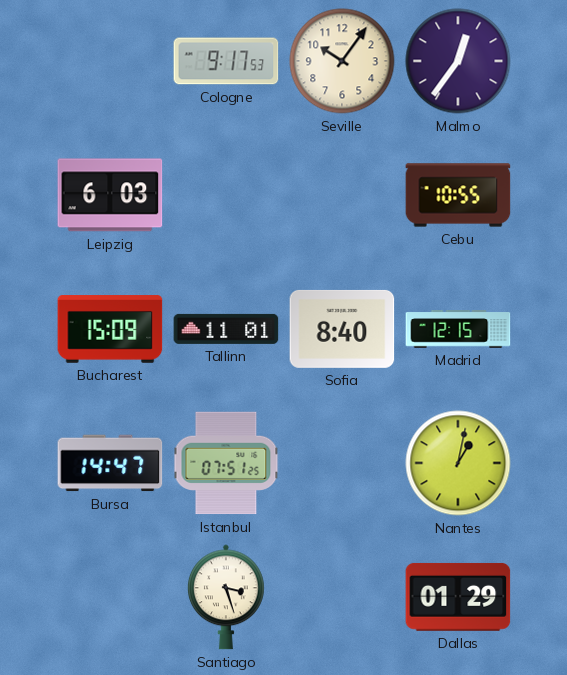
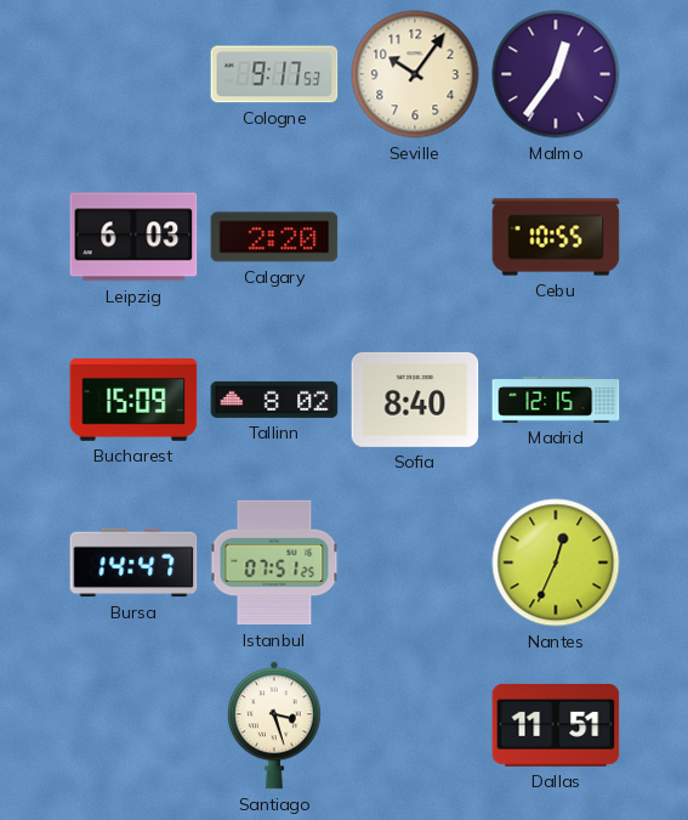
Calgary: none -> 2:20
Tallinn: 11:01 -> 8:02
Nantes: 1:02 -> 12:34
Dallas: 01:29 -> 11:51
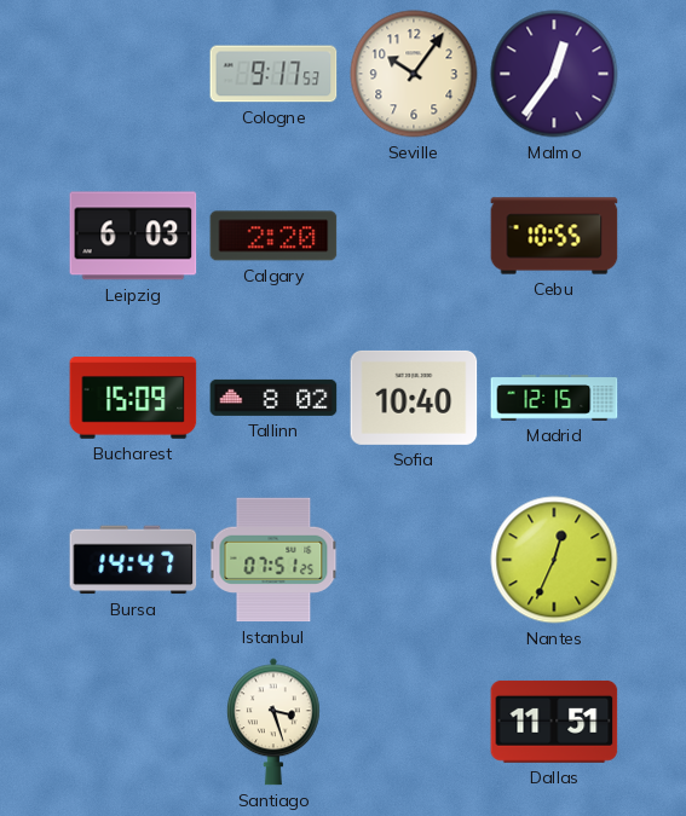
Sofia: 8:40 -> 10:40
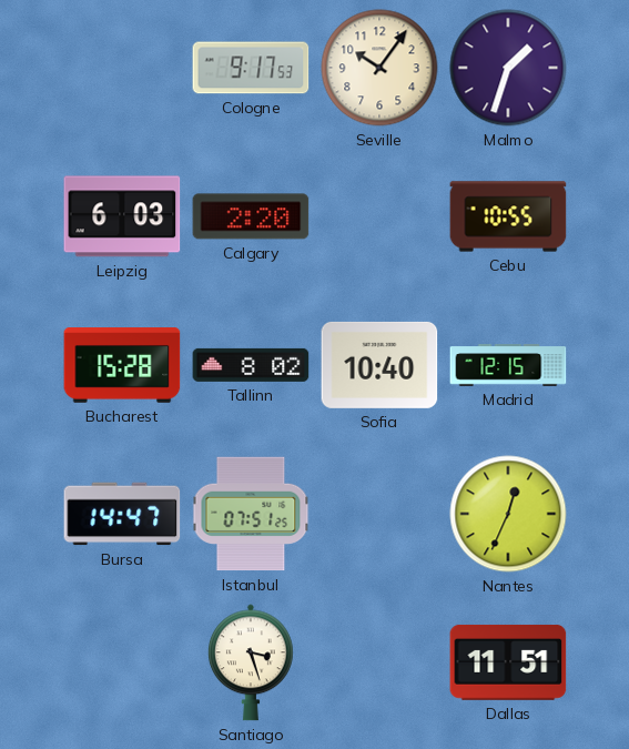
Malmo: 12:36 -> 1:33
Bucharest: 15:09 -> 15:28
